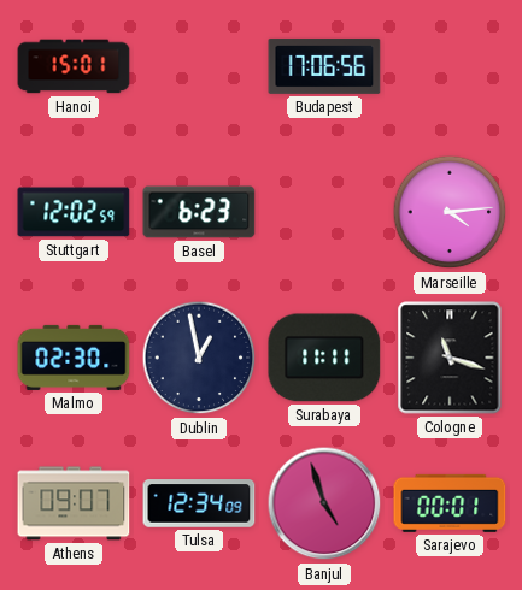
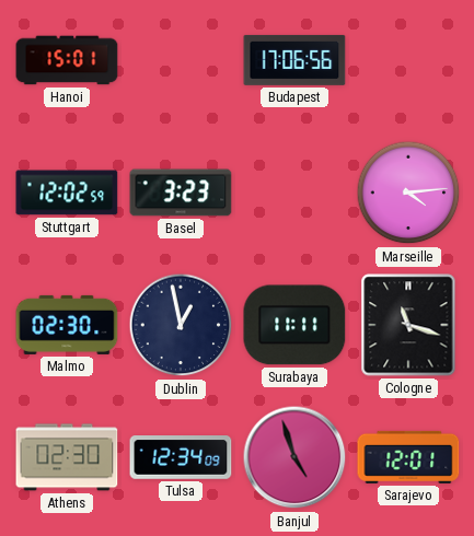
Basel: 6:23 -> 3:23
Athens: 09:07 -> 02:30
Sarajevo: 00:01 -> 12:01
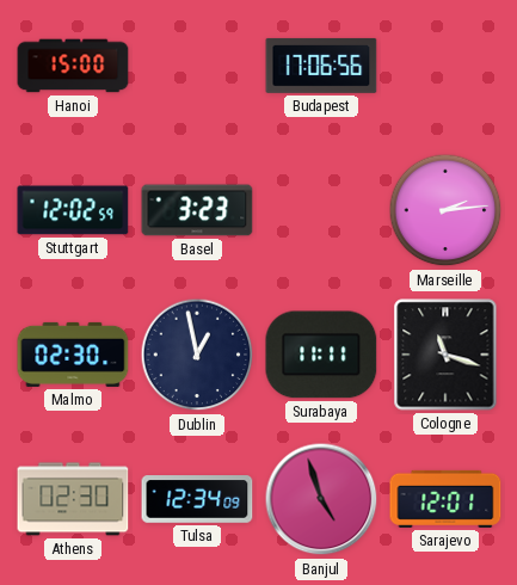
Hanoi: 15:01 -> 15:00
Marseille: 4:14 -> 2:14
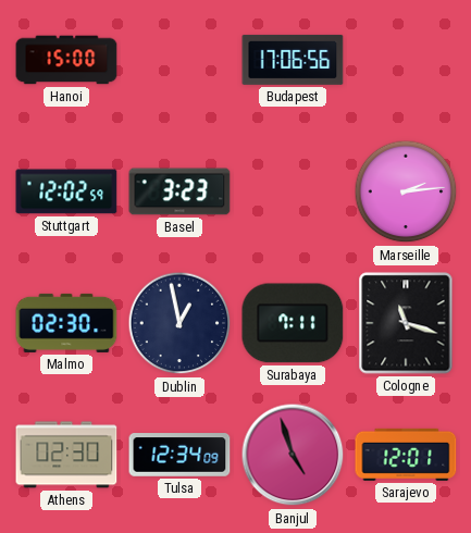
Surabaya: 11:11 -> 7:11
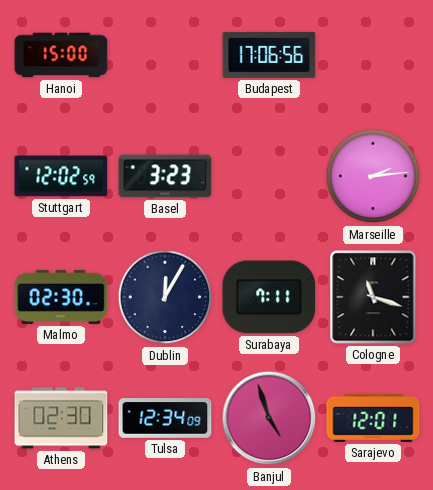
Dublin: 12:58 -> 12:05
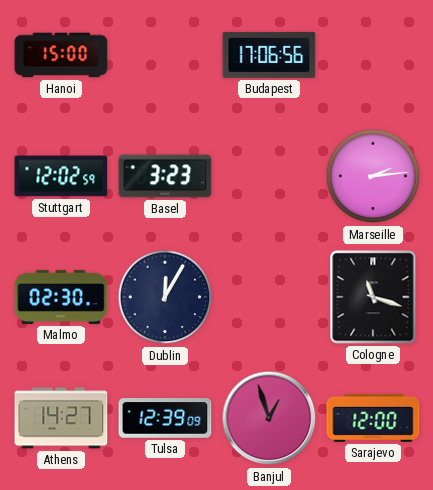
Surabaya: 7:11 -> none
Athens: 02:30 -> 14:27
Tulsa: 12:34 -> 12:39
Banjul: 4:57 -> 12:57
Sarajevo: 12:01 -> 12:00
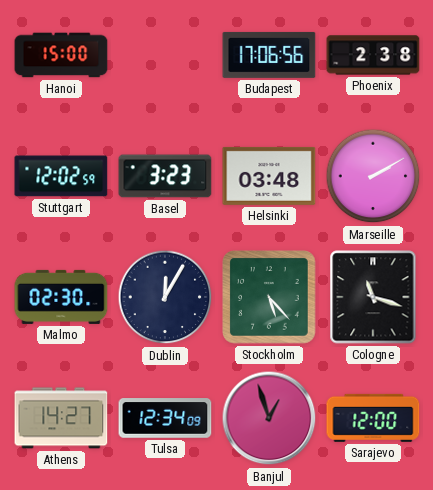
Phoenix: none -> 2:38
Helsinki: none -> 03:48
Marseille: 2:14 -> 2:10
Stockholm: none -> 5:23
Tulsa: 12:39 -> 12:34
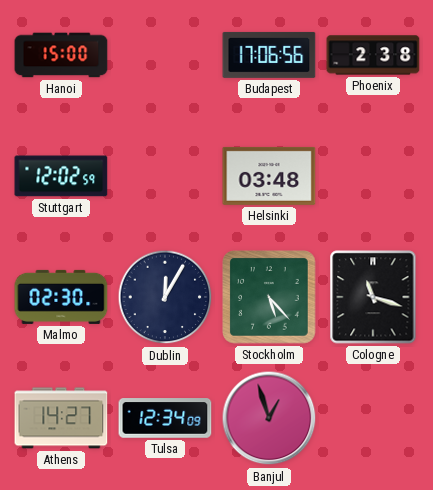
Basel: 3:23 -> none
Marseille: 2:10 -> none
Sarajevo: 12:00 -> none
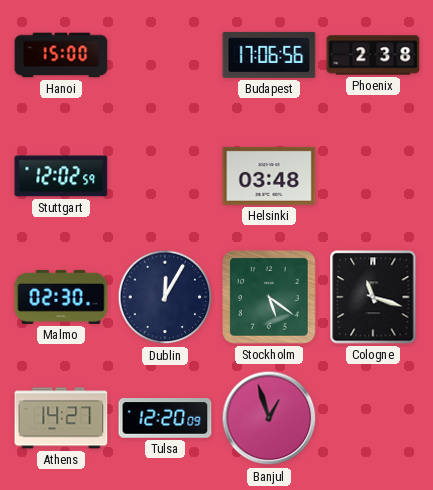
Stockholm: 5:23 -> 5:21
Tulsa: 12:34 -> 12:20
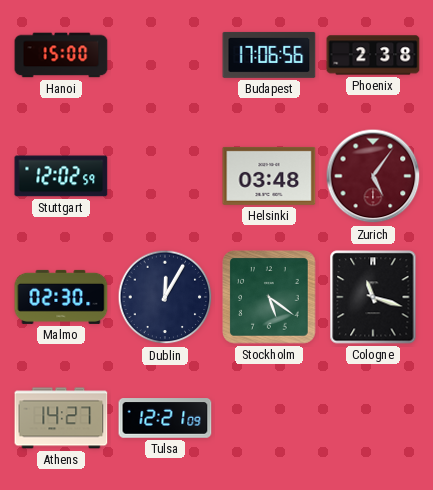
Zurich: none -> 5:06
Tulsa: 12:20 -> 12:21
Banjul: 12:57 -> none
